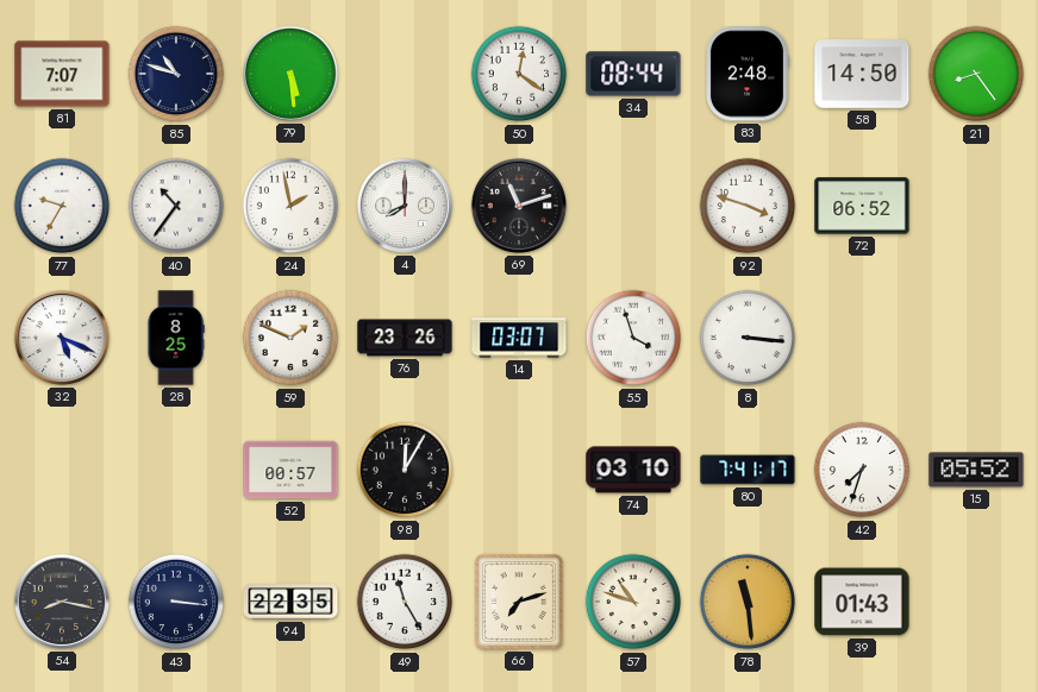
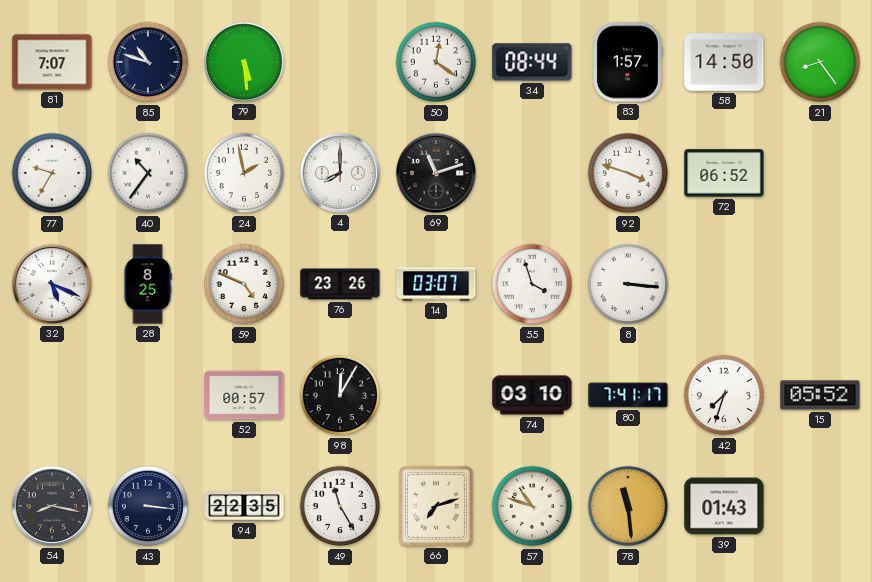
83: 2:48 -> 1:57
59: 1:49 -> 4:49
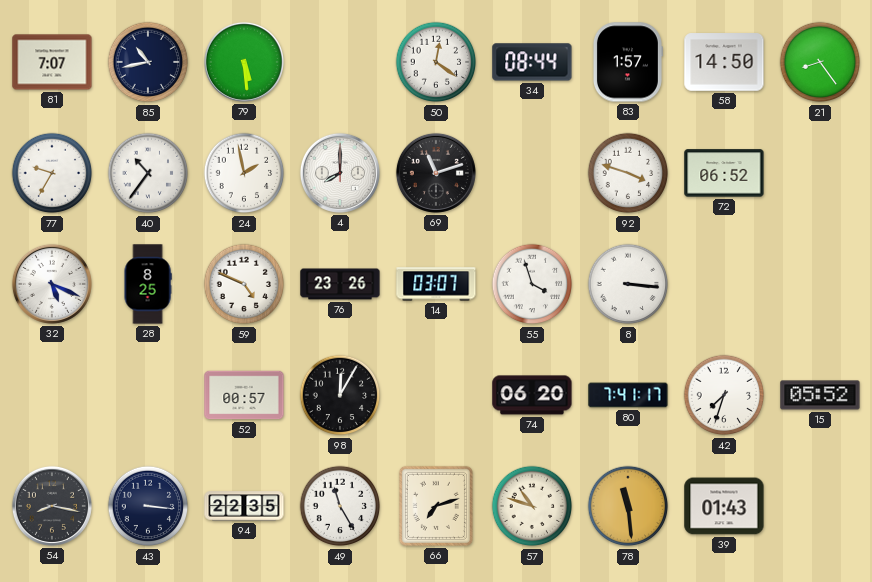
85: 10:48 -> 10:43
74: 03:10 -> 06:20
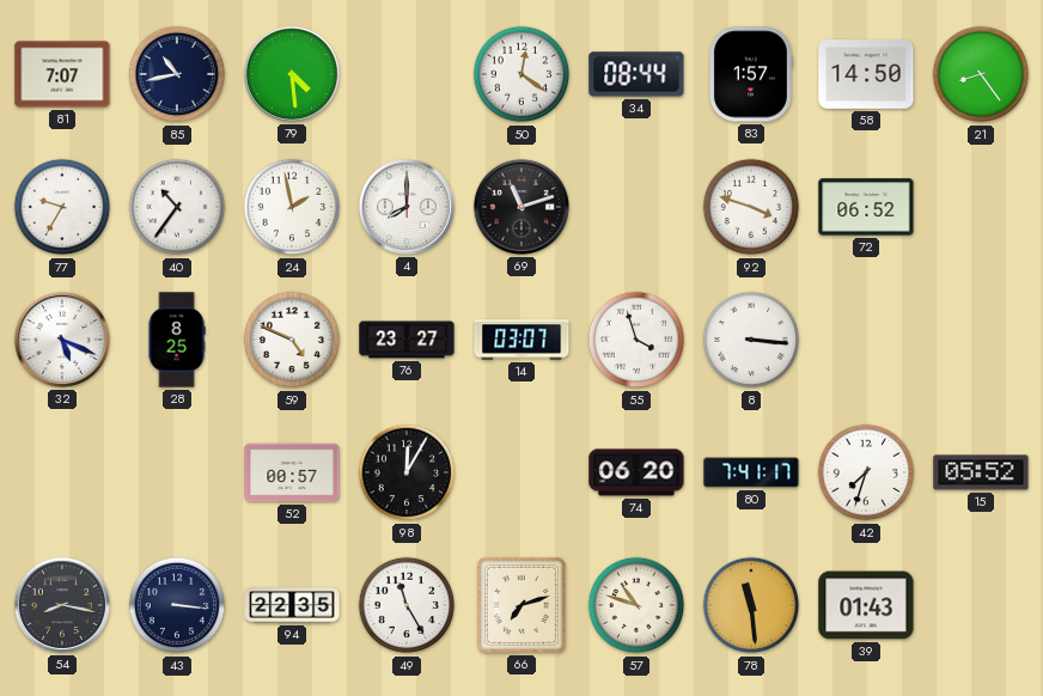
79: 5:29 -> 4:29
76: 23:26 -> 23:27
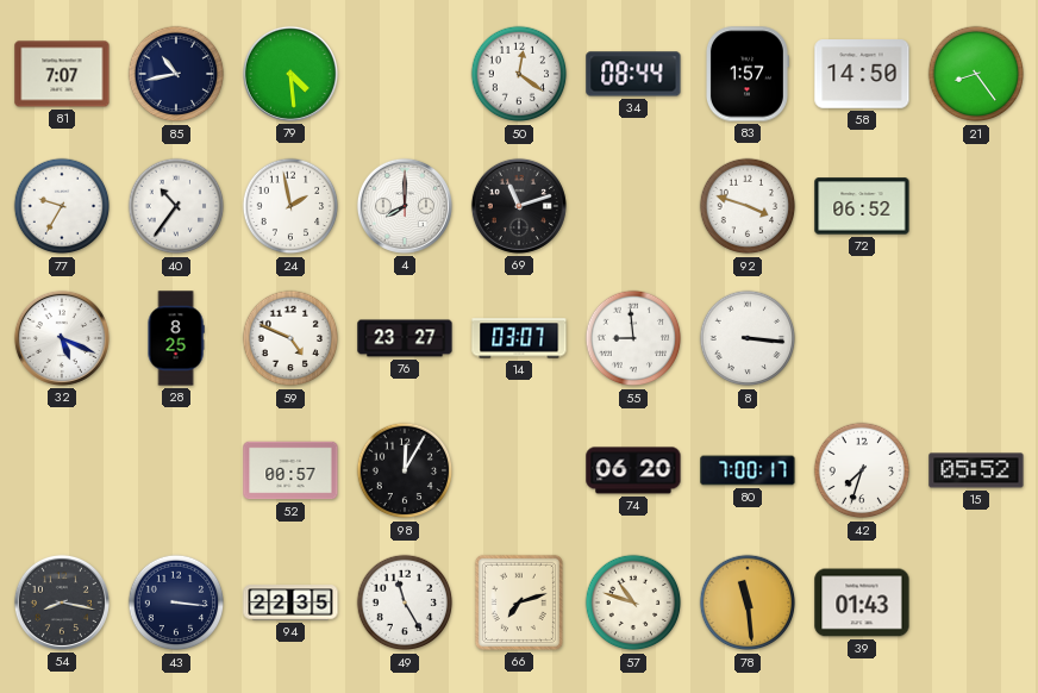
55: 3:57 -> 8:59
80: 7:41 -> 7:00
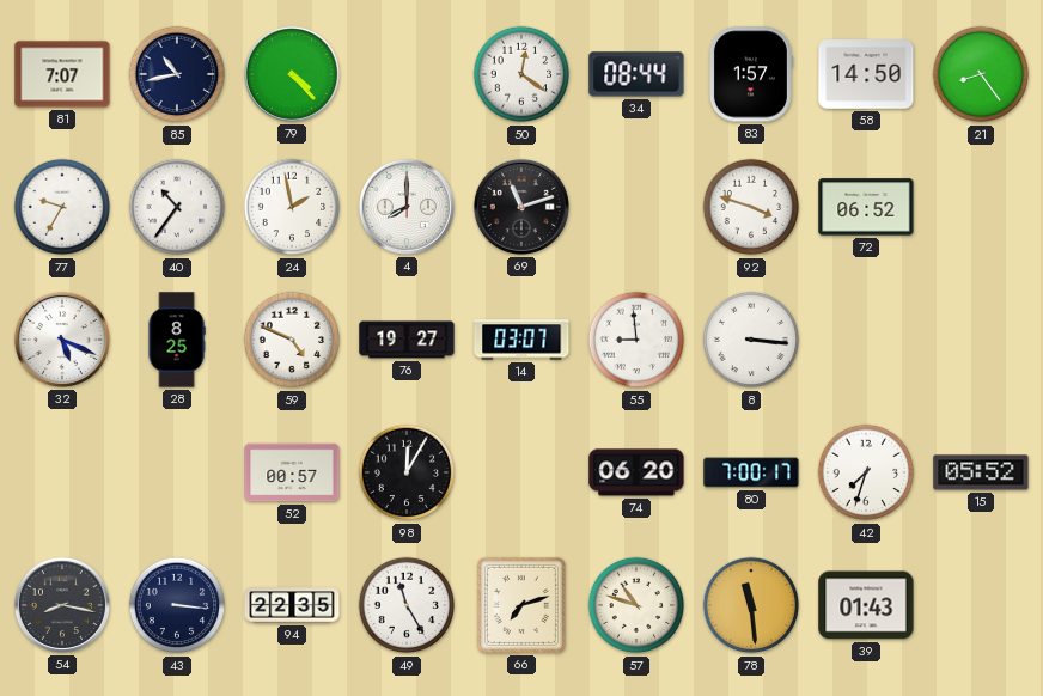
79: 4:29 -> 4:23
76: 23:27 -> 19:27
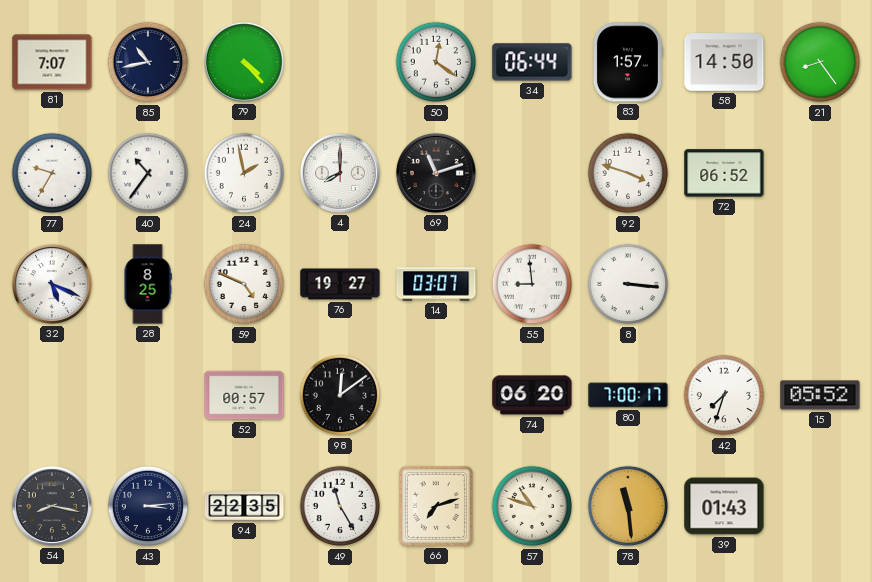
34: 08:44 -> 06:44
98: 12:05 -> 12:09
43: 3:16 -> 3:14
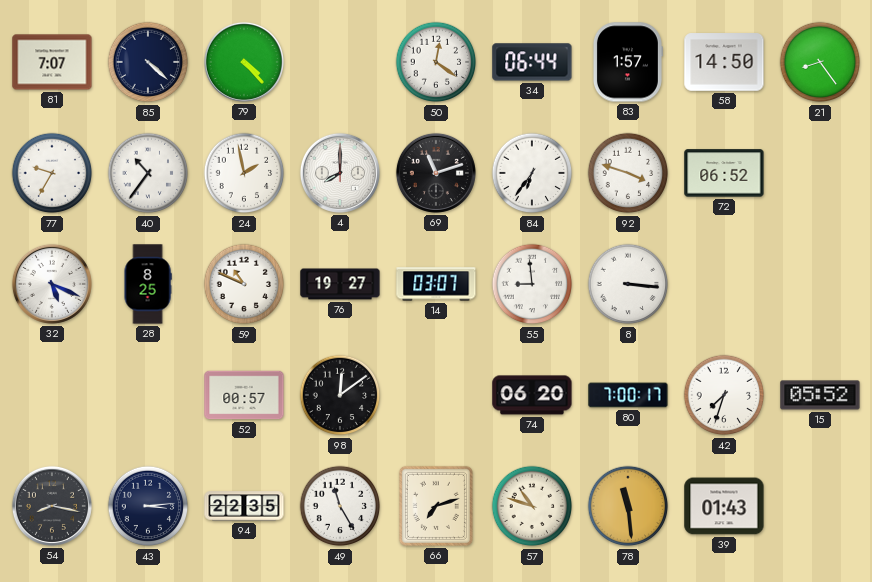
85: 10:43 -> 4:22
84: none -> 6:36
59: 4:49 -> 10:49
